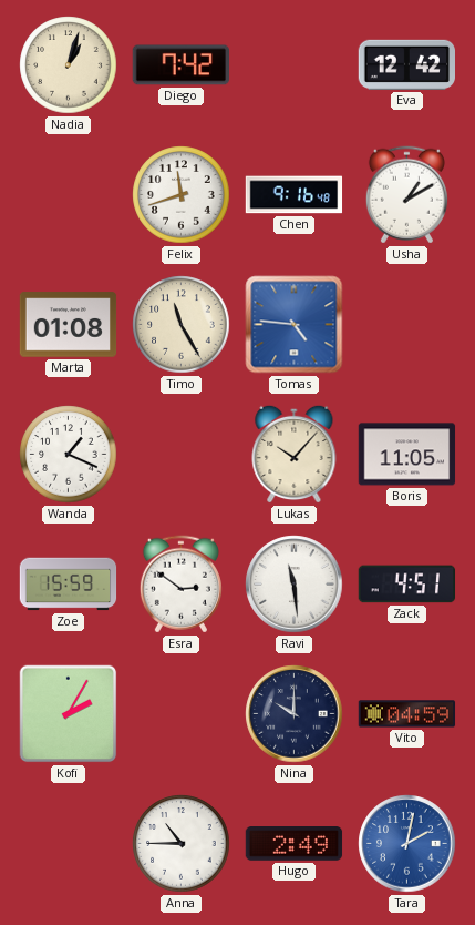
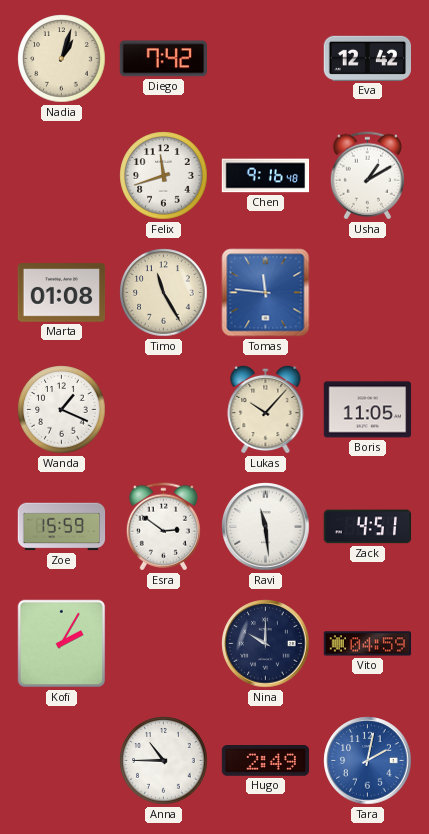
Tomas: 4:46 -> 11:46
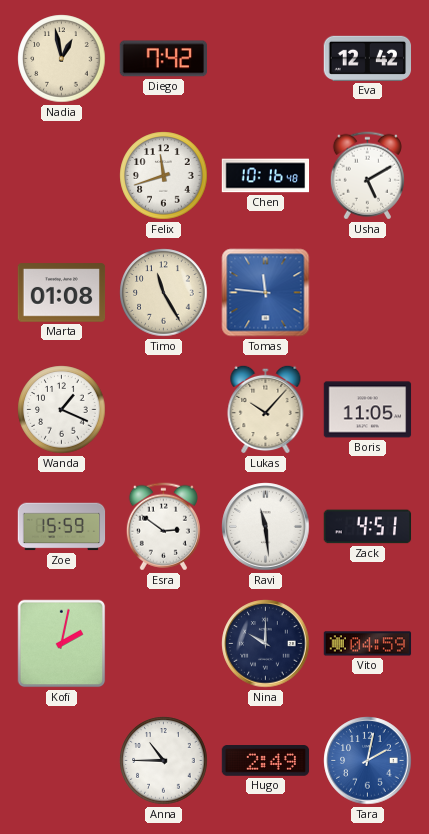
Nadia: 1:03 -> 12:58
Chen: 9:16 -> 10:16
Usha: 1:10 -> 5:10
Kofi: 2:05 -> 2:02
